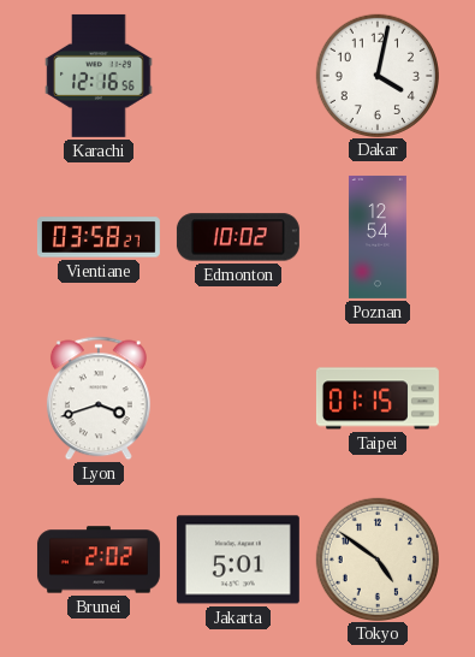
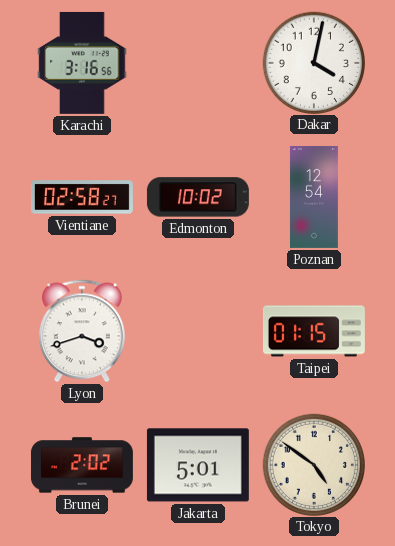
Karachi: 12:16 -> 3:16
Vientiane: 03:58 -> 02:58
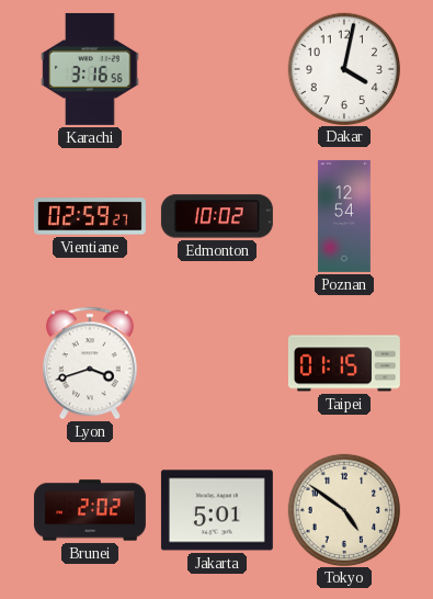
Vientiane: 02:58 -> 02:59
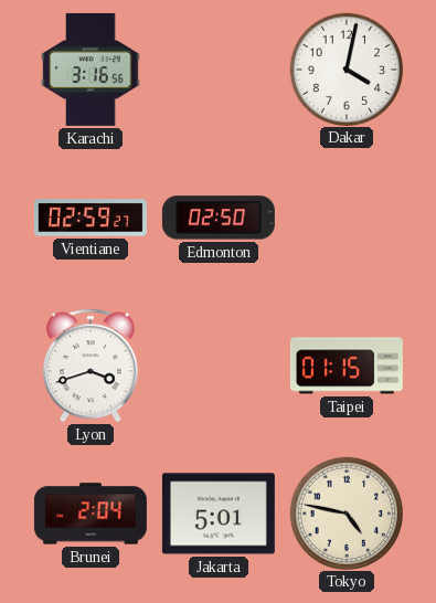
Edmonton: 10:02 -> 02:50
Poznan: 12:54 -> none
Brunei: 2:02 -> 2:04
Tokyo: 4:51 -> 4:47
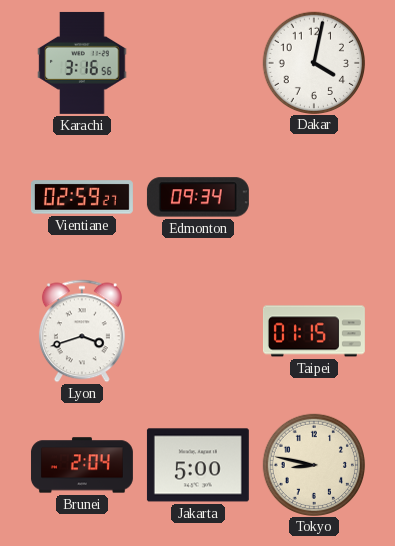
Edmonton: 02:50 -> 09:34
Jakarta: 5:01 -> 5:00
Tokyo: 4:47 -> 8:47
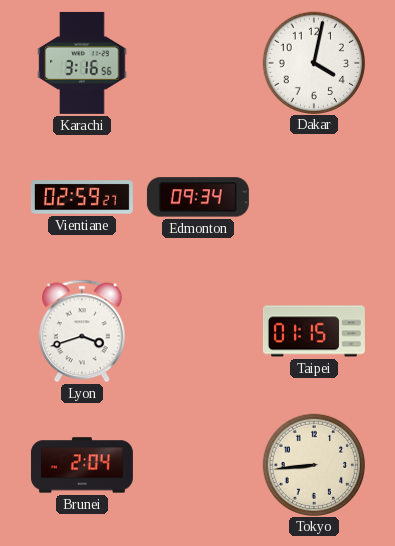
Jakarta: 5:00 -> none
Tokyo: 8:47 -> 8:44
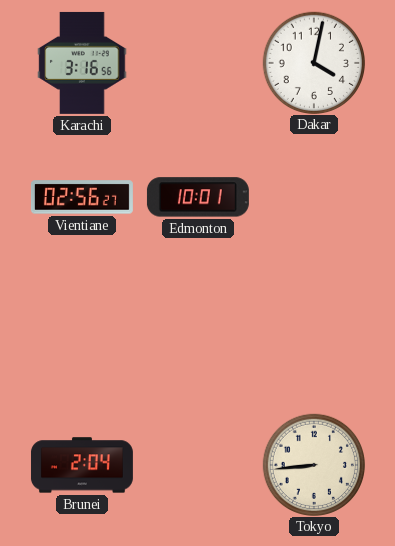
Vientiane: 02:59 -> 02:56
Edmonton: 09:34 -> 10:01
Lyon: 3:42 -> none
Taipei: 01:15 -> none
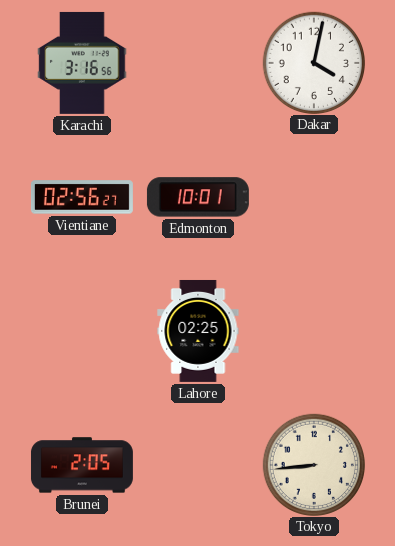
Lahore: none -> 02:25
Brunei: 2:04 -> 2:05
